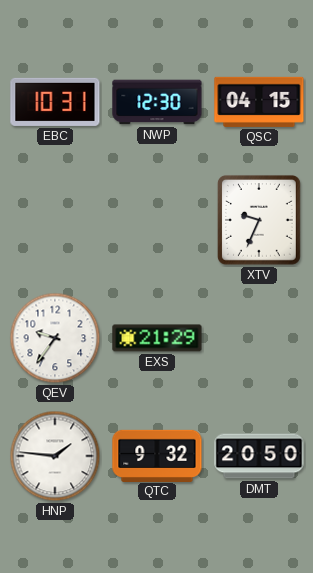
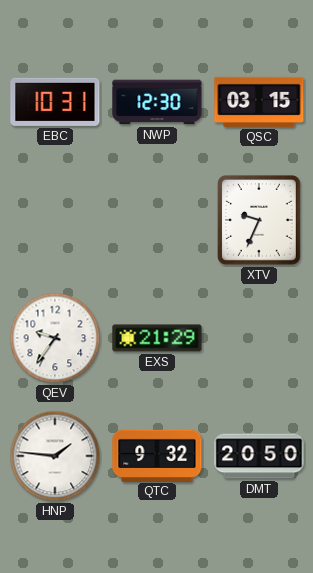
QSC: 04:15 -> 03:15
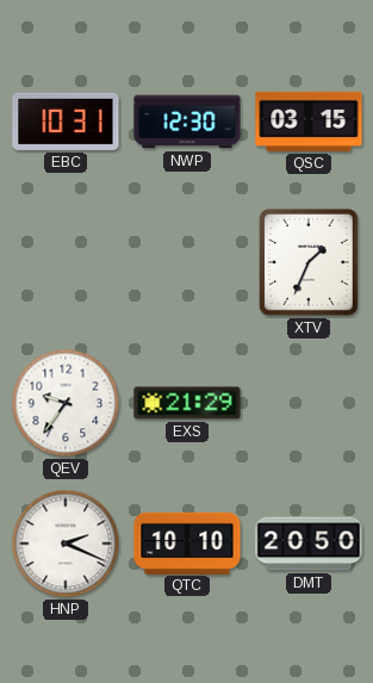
XTV: 9:34 -> 1:34
HNP: 1:46 -> 2:19
QTC: 9:32 -> 10:10
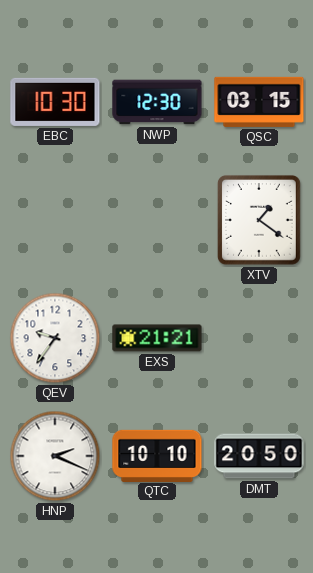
EBC: 10:31 -> 10:30
XTV: 1:34 -> 1:21
EXS: 21:29 -> 21:21
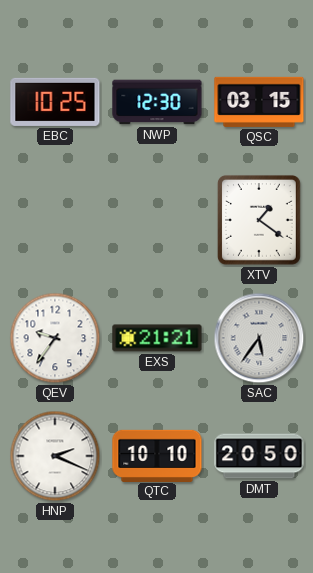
EBC: 10:30 -> 10:25
SAC: none -> 5:36
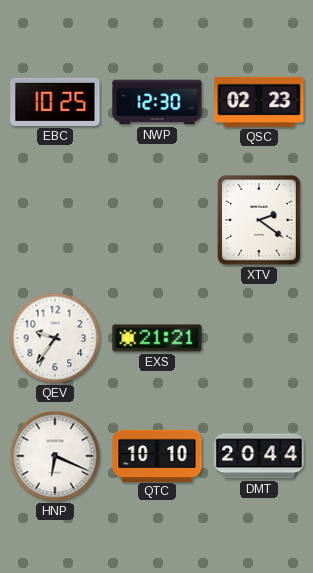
QSC: 03:15 -> 02:23
XTV: 1:21 -> 2:21
SAC: 5:36 -> none
HNP: 2:19 -> 6:19
DMT: 20:50 -> 20:44
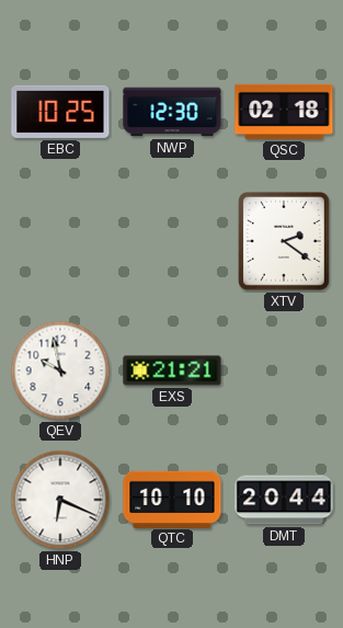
QSC: 02:23 -> 02:18
QEV: 9:36 -> 9:58
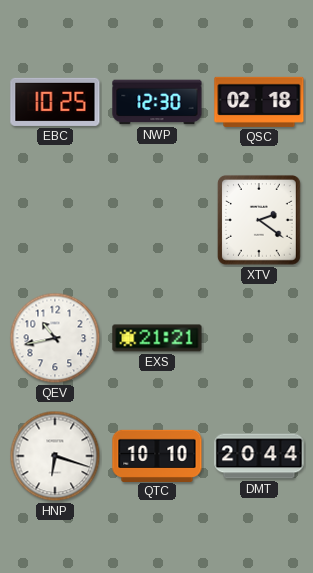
QEV: 9:58 -> 10:43
HNP: 6:19 -> 6:18
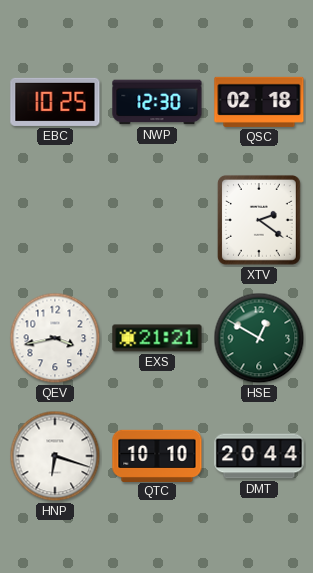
QEV: 10:43 -> 3:43
HSE: none -> 12:50
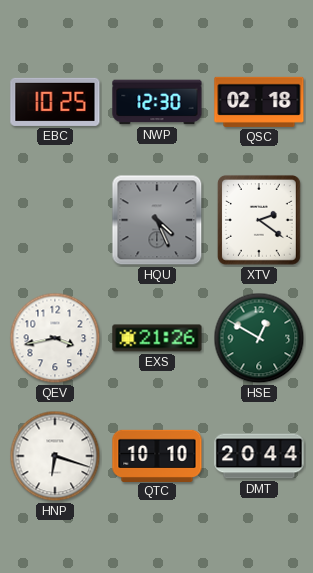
HQU: none -> 4:26
EXS: 21:21 -> 21:26
